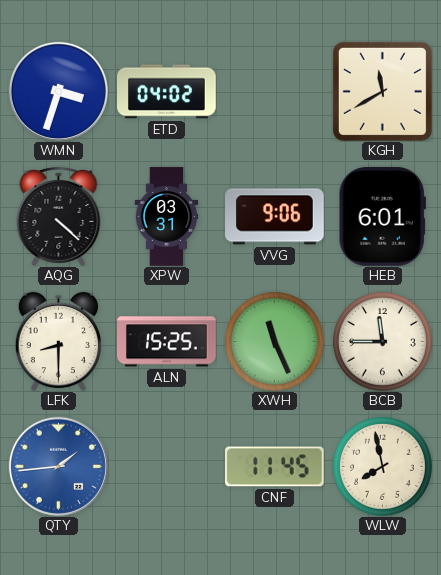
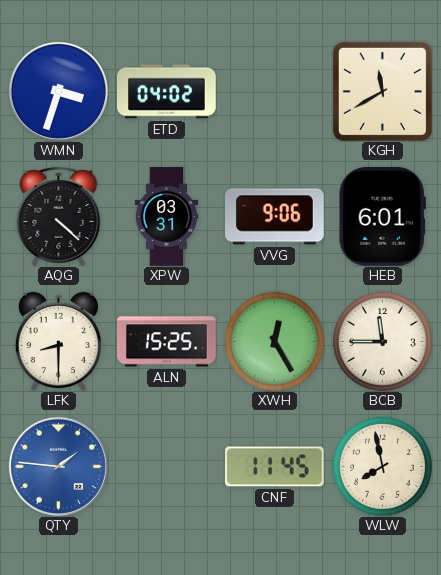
XWH: 11:26 -> 12:25
QTY: 1:44 -> 1:46
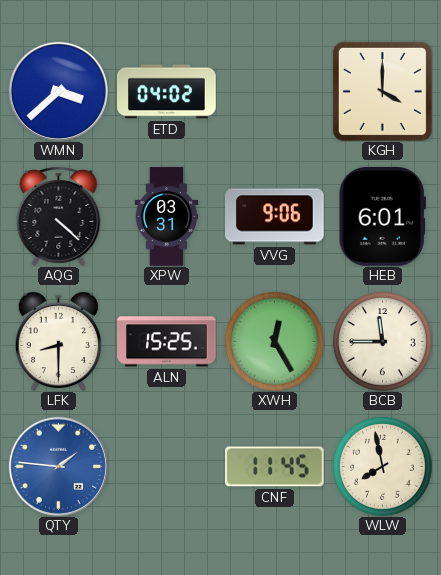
WMN: 3:33 -> 3:38
KGH: 11:40 -> 4:00
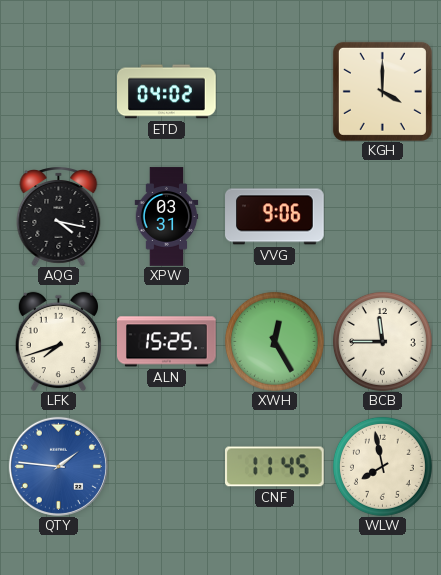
WMN: 3:38 -> none
AQG: 4:22 -> 4:17
HEB: 6:01 -> none
LFK: 8:30 -> 7:42
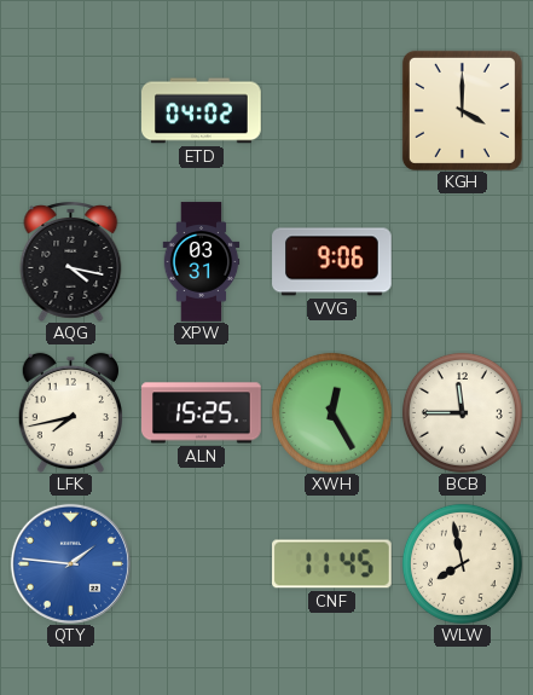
LFK: 7:42 -> 7:43
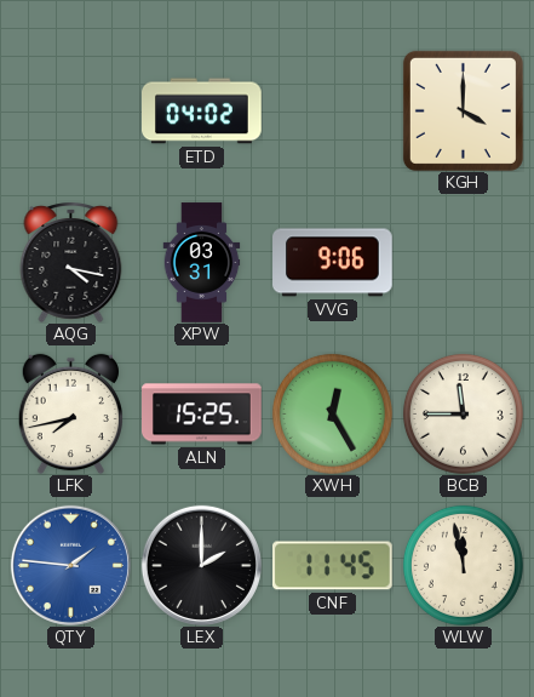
LEX: none -> 2:00
WLW: 7:58 -> 11:58
